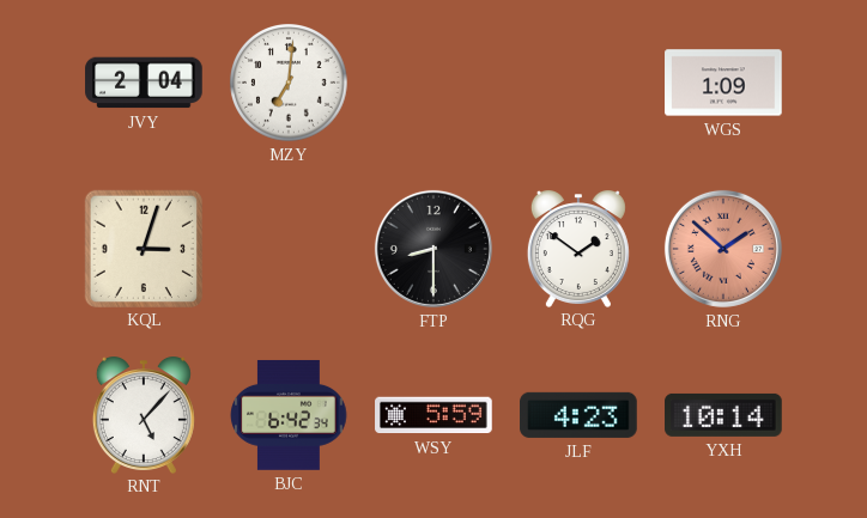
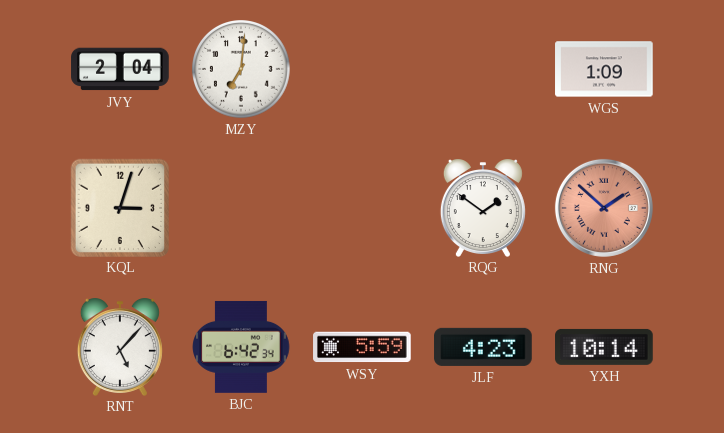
FTP: 8:30 -> none
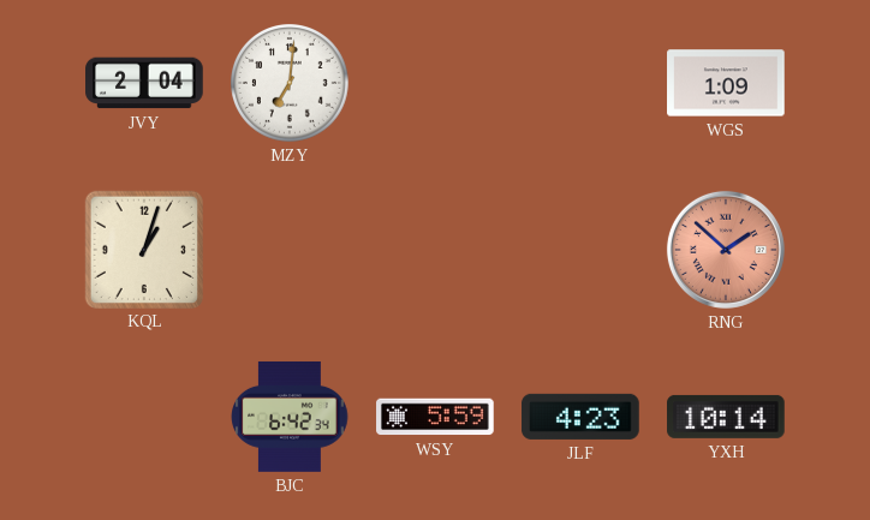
KQL: 3:03 -> 1:03
RQG: 1:51 -> none
RNT: 5:07 -> none
